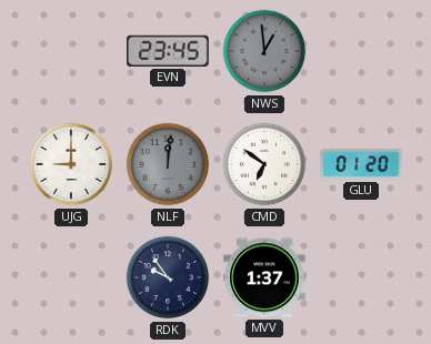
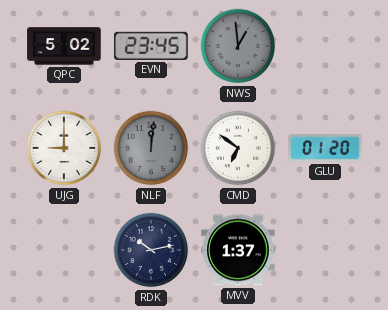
QPC: none -> 5:02
RDK: 9:54 -> 10:13
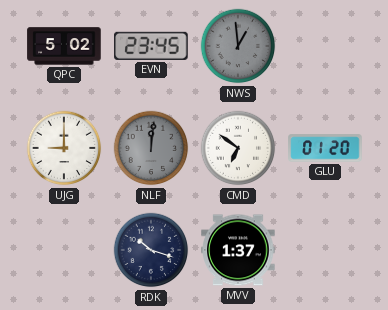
RDK: 10:13 -> 10:18
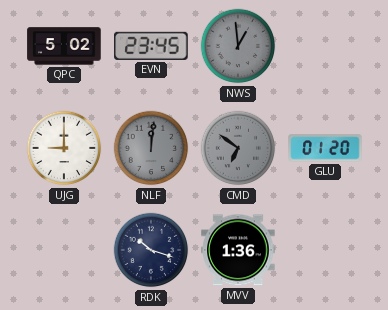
CMD dial: white -> grey
MVV: 1:37 -> 1:36
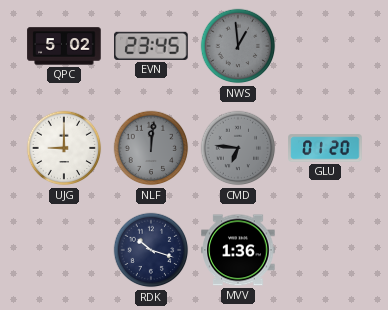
CMD: 6:51 -> 6:46
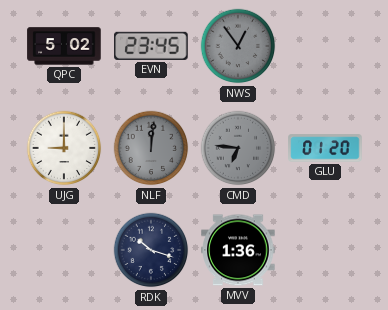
NWS: 12:59 -> 12:54
